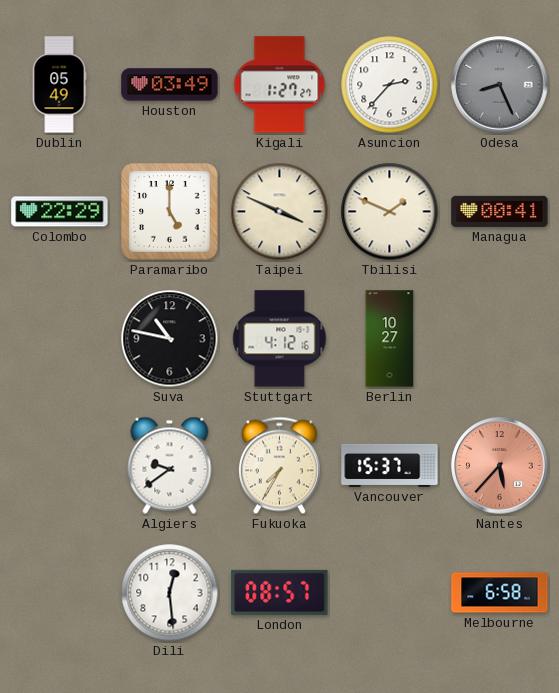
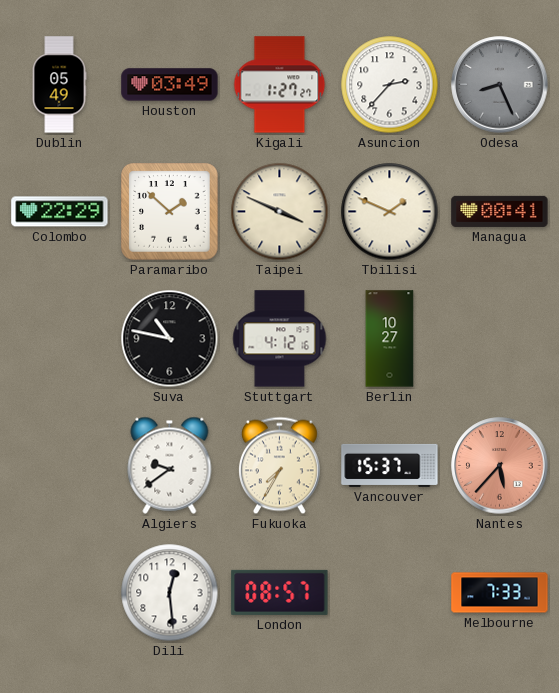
Paramaribo: 5:00 -> 1:52
Melbourne: 6:58 -> 7:33
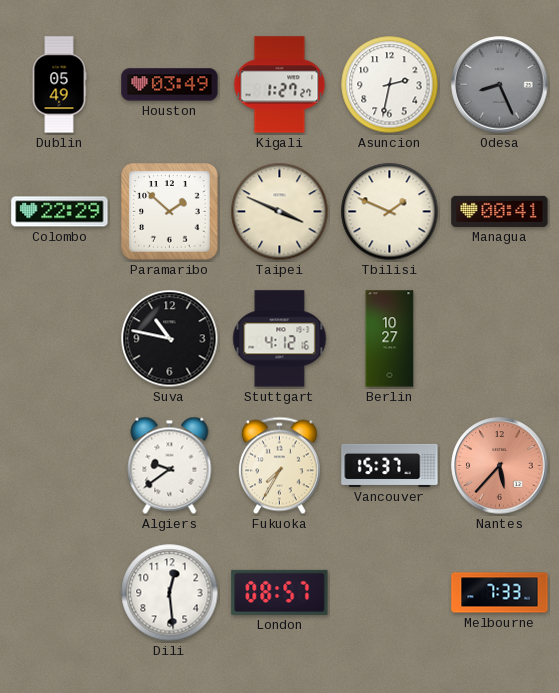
Asuncion: 2:37 -> 2:32
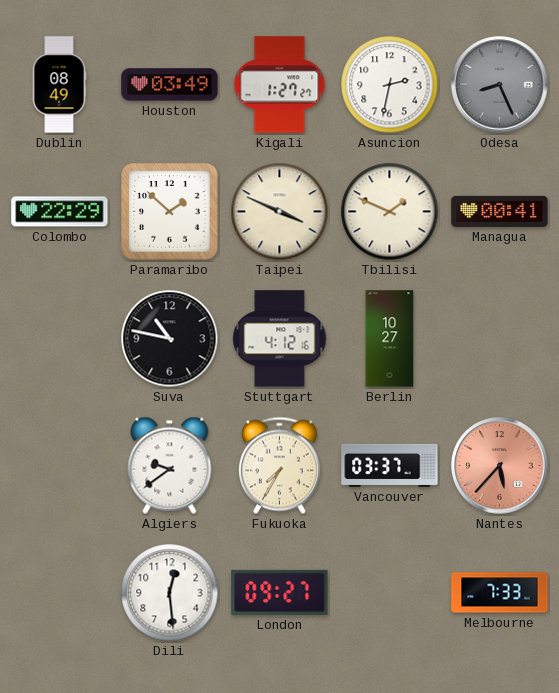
Dublin: 05:49 -> 08:49
Vancouver: 15:37 -> 03:37
London: 08:57 -> 09:27
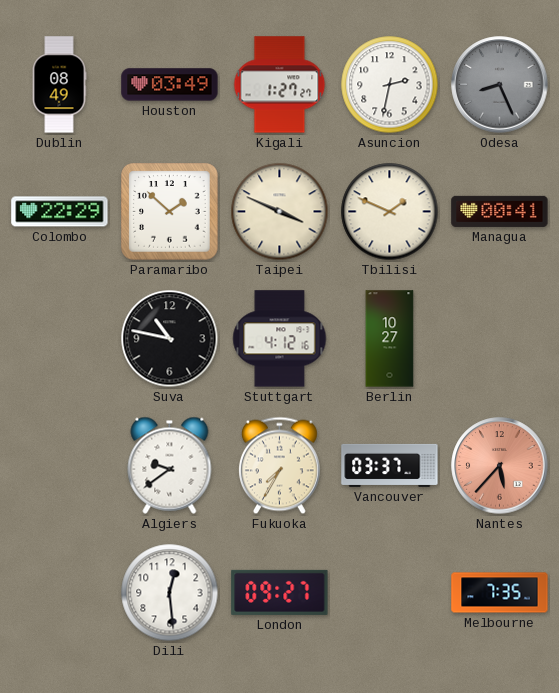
Melbourne: 7:33 -> 7:35
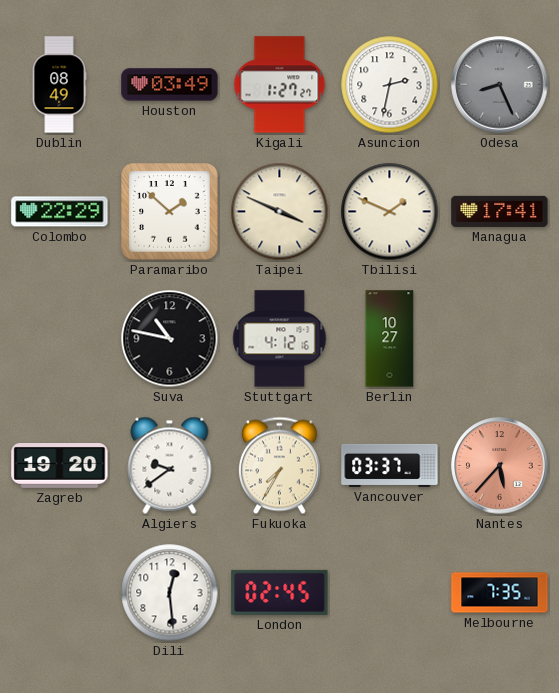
Managua: 00:41 -> 17:41
Zagreb: none -> 19:20
London: 09:27 -> 02:45
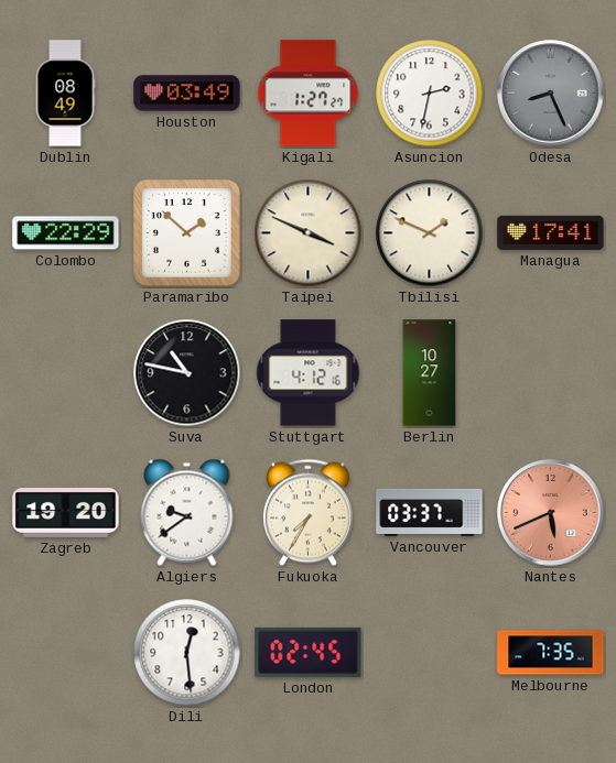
Nantes: 5:37 -> 5:41
